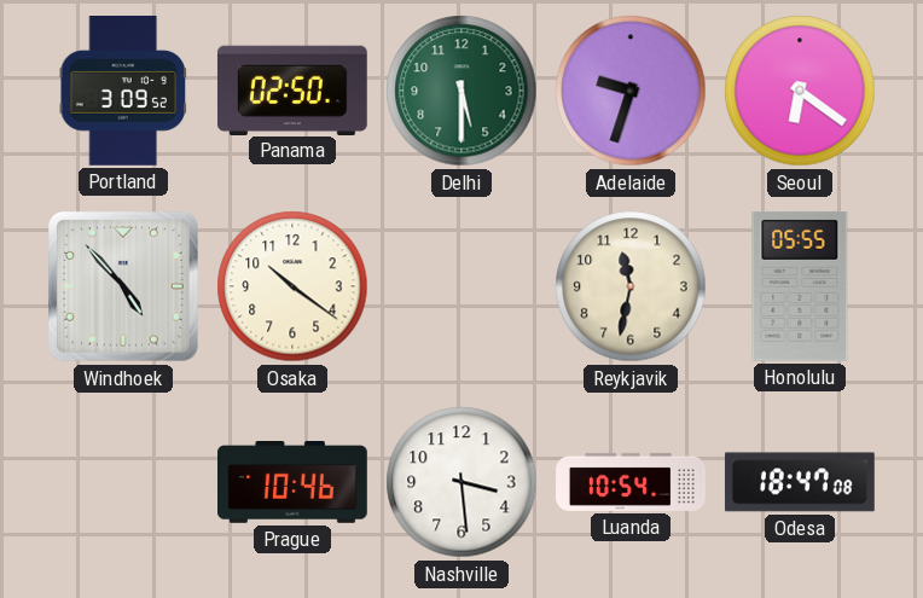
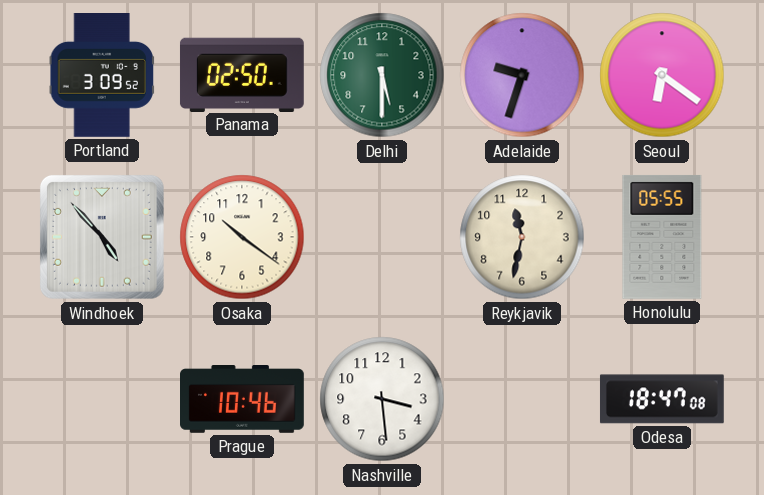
Luanda: 10:54 -> none
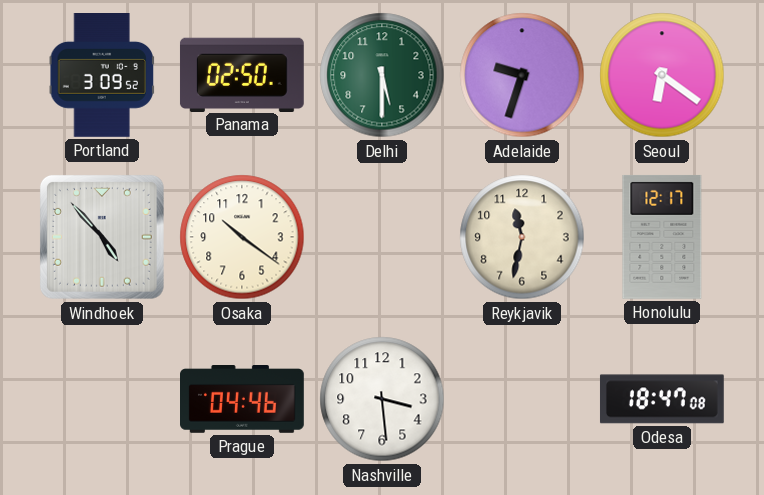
Honolulu: 05:55 -> 12:17
Prague: 10:46 -> 04:46
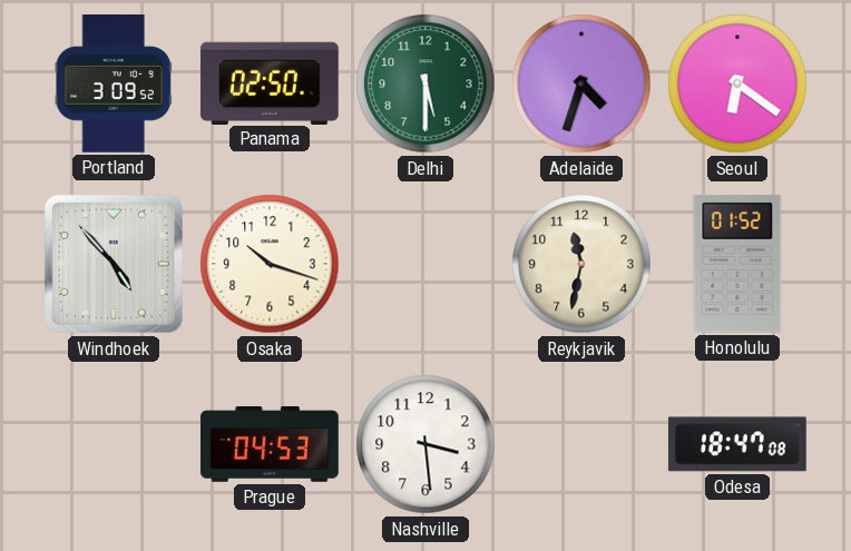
Adelaide: 9:33 -> 4:33
Osaka: 10:21 -> 10:18
Honolulu: 12:17 -> 01:52
Prague: 04:46 -> 04:53
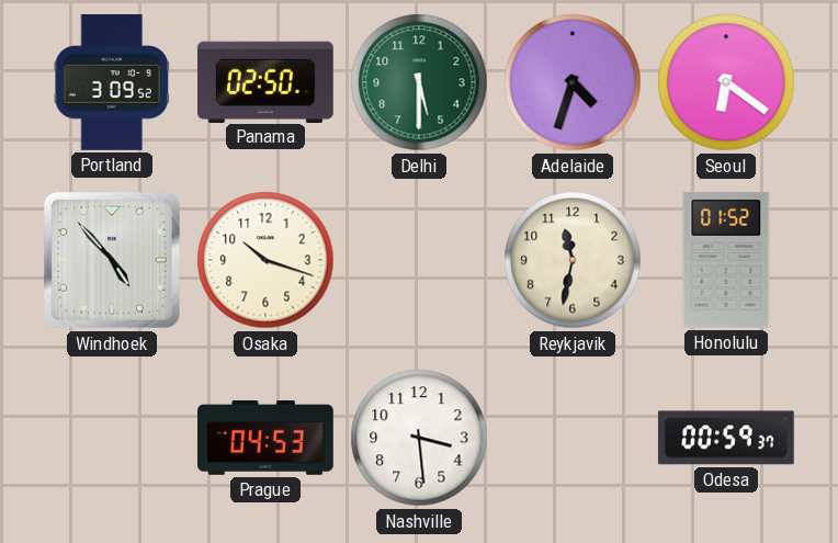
Odesa: 18:47 -> 00:59
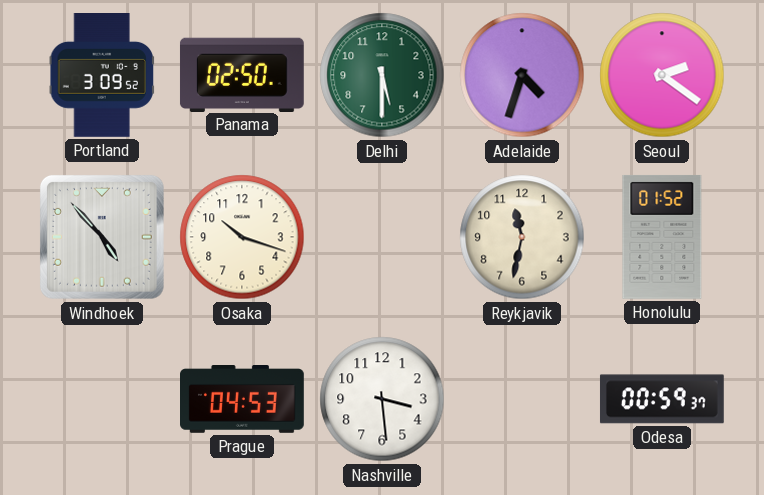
Seoul: 6:21 -> 2:21
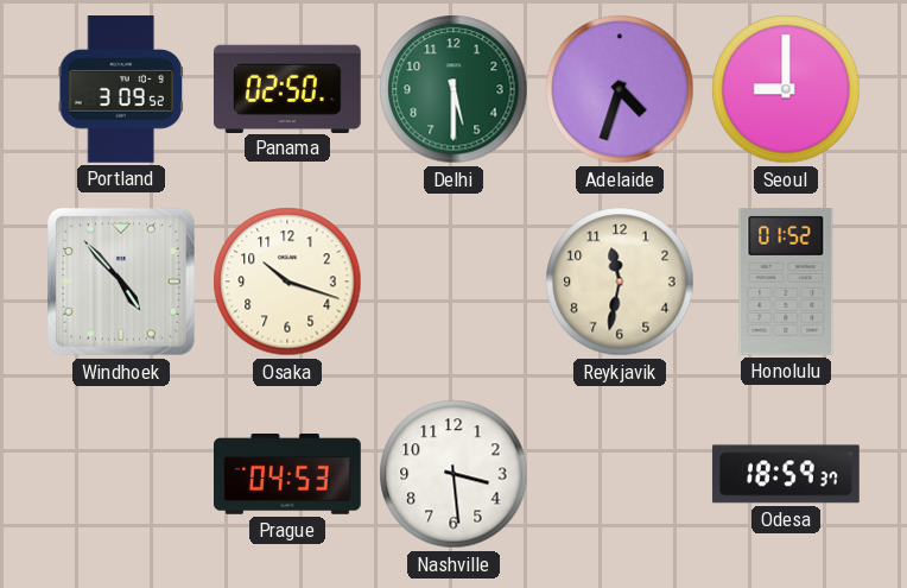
Seoul: 2:21 -> 9:00
Odesa: 00:59 -> 18:59
